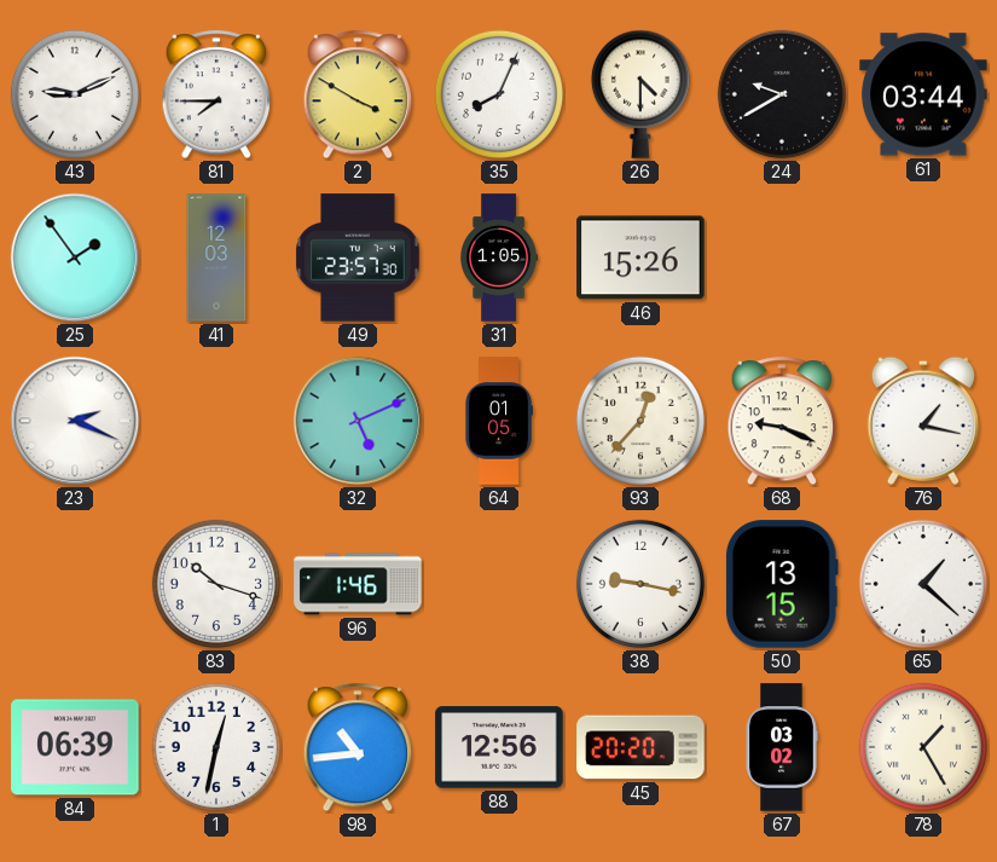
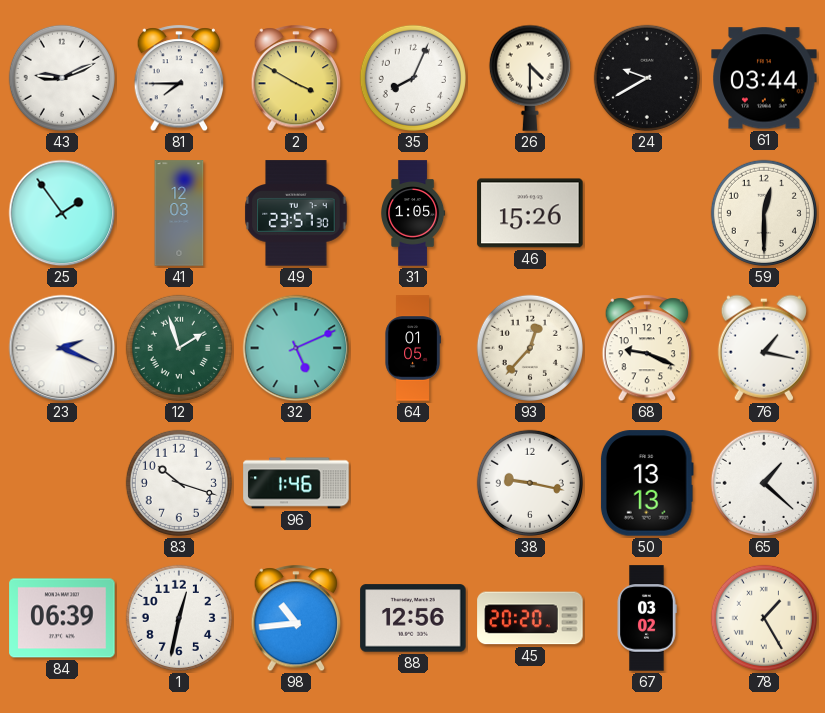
59: none -> 12:30
12: none -> 1:57
50: 13:15 -> 13:13
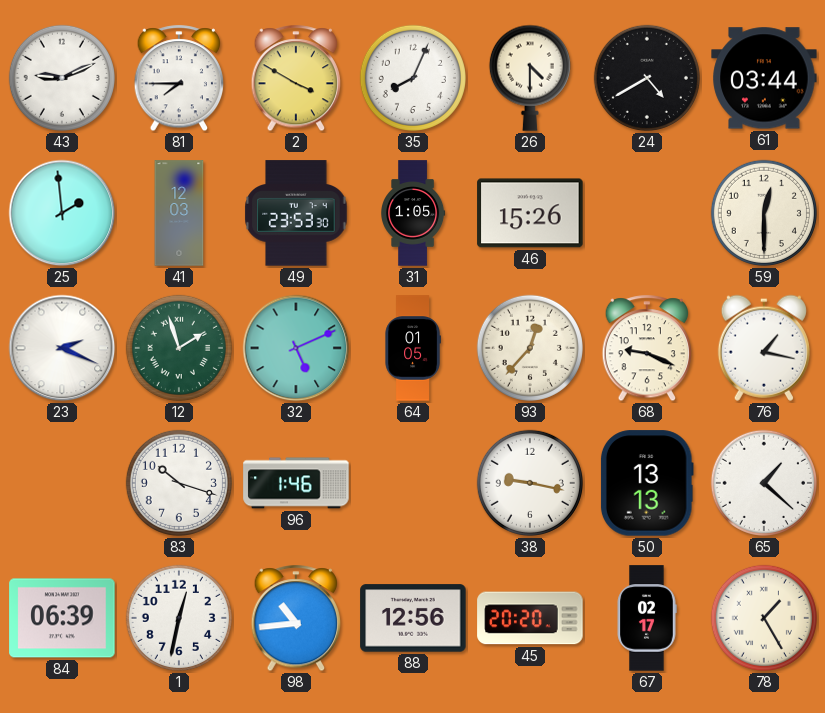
24: 9:40 -> 4:40
25: 1:54 -> 1:59
49: 23:57 -> 23:53
67: 03:02 -> 02:17
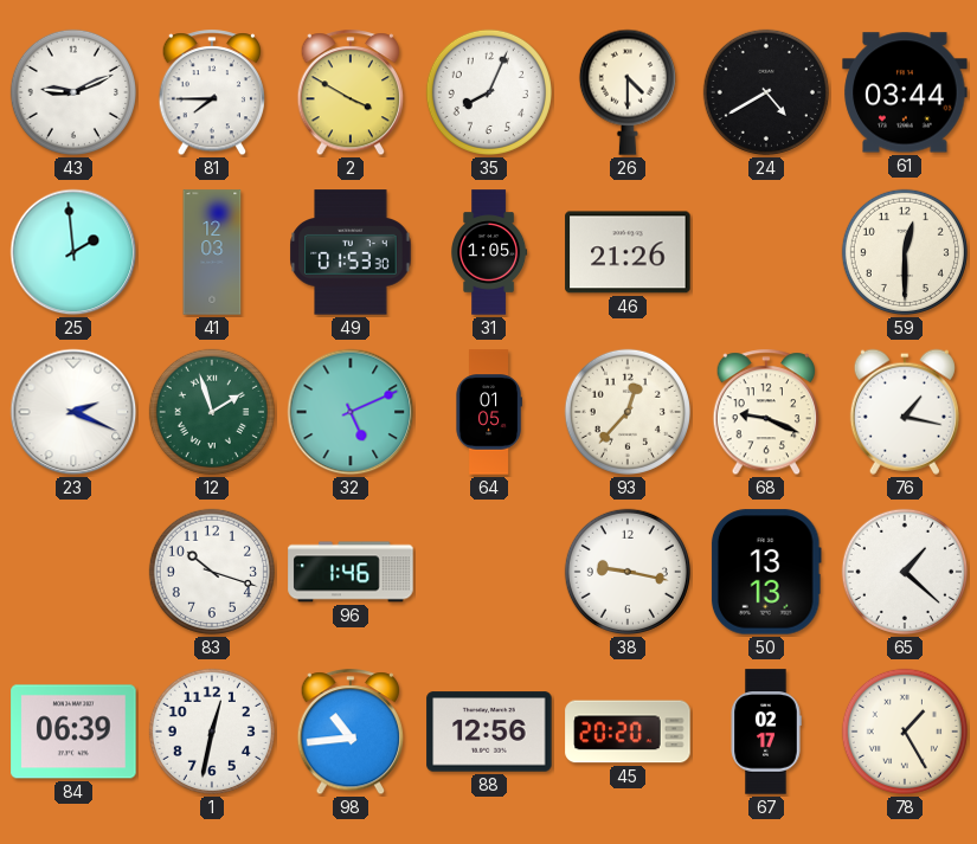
49: 23:53 -> 01:53
46: 15:26 -> 21:26
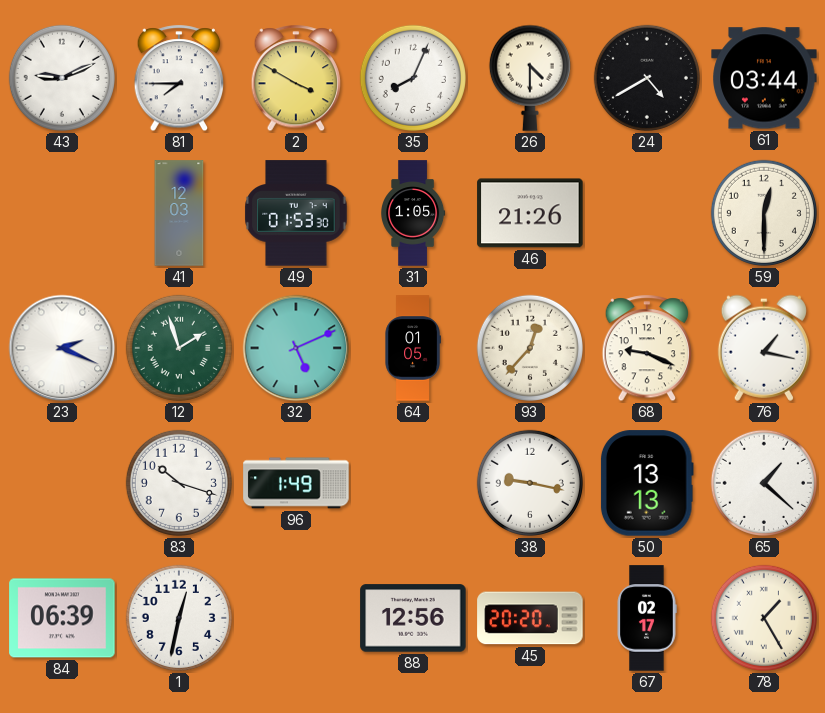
25: 1:59 -> none
96: 1:46 -> 1:49
98: 10:44 -> none
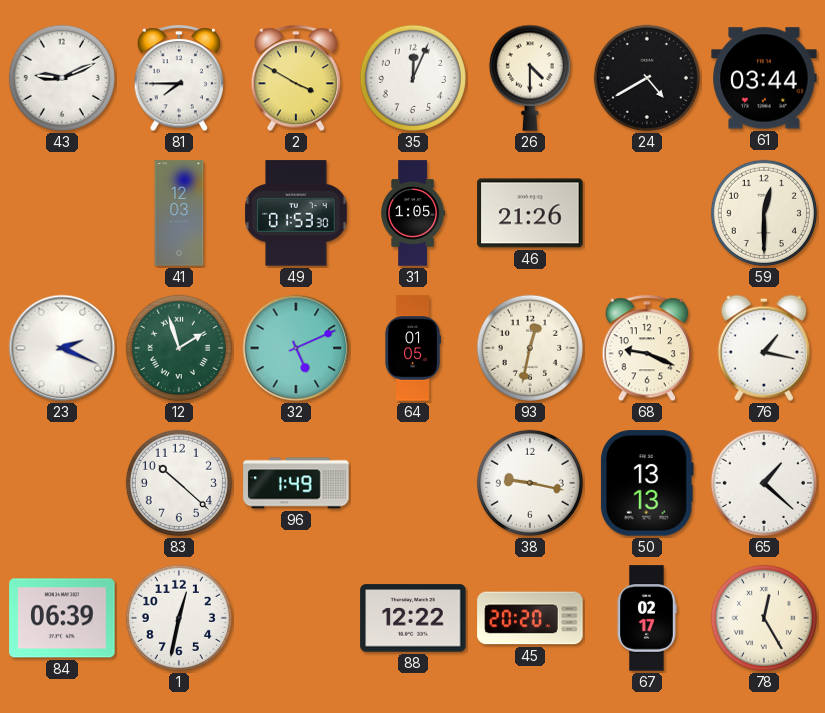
35: 8:04 -> 12:04
93: 12:37 -> 12:32
83: 10:18 -> 10:22
88: 12:56 -> 12:22
78: 1:25 -> 12:25
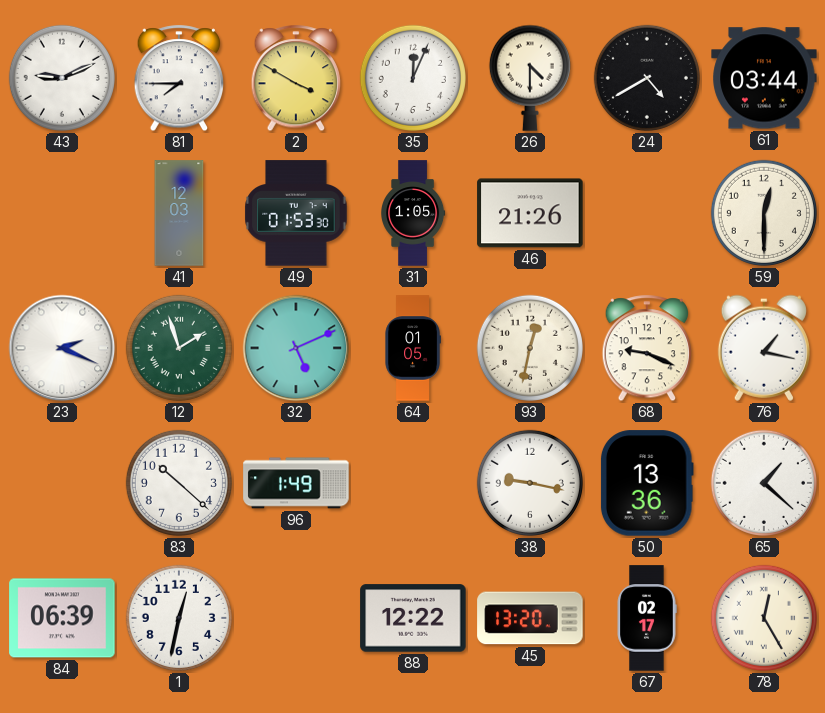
50: 13:13 -> 13:36
45: 20:20 -> 13:20
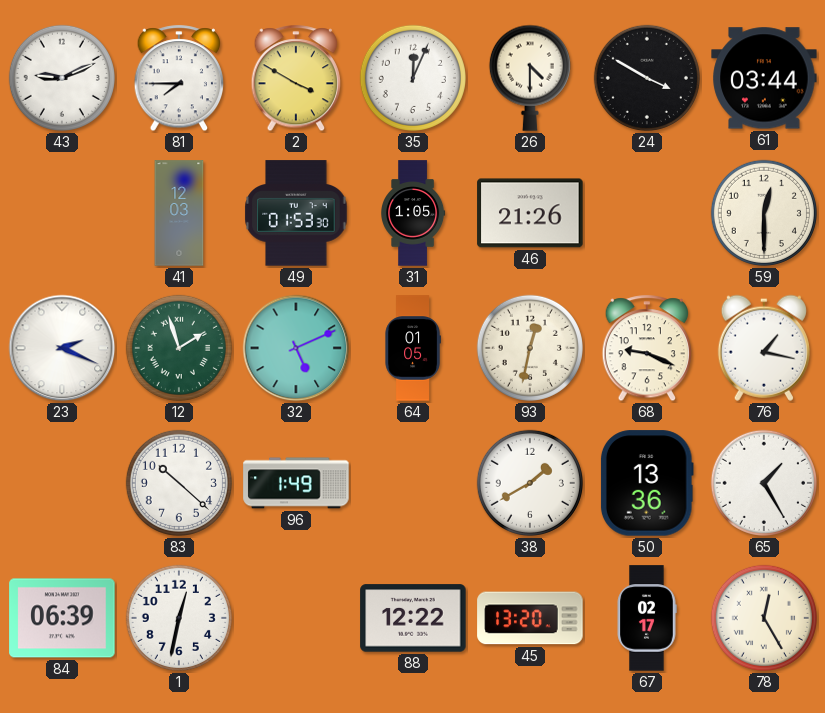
24: 4:40 -> 3:50
38: 9:17 -> 1:40
65: 1:22 -> 1:25
